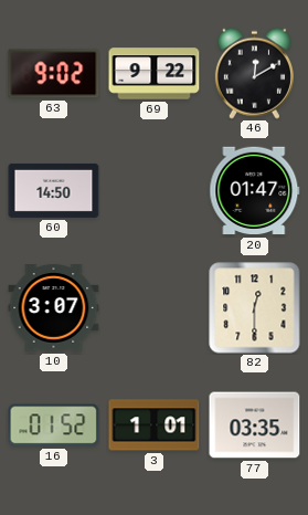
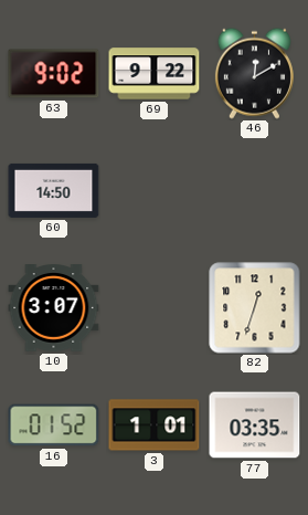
20: 01:47 -> none
82: 12:30 -> 12:33
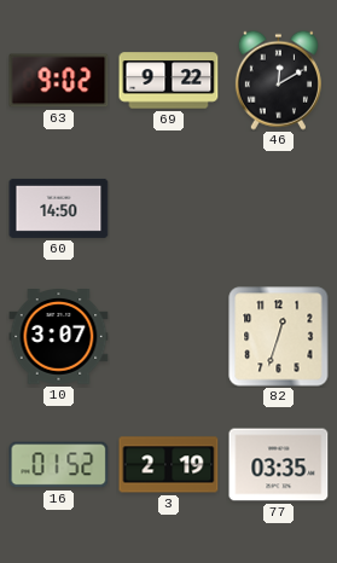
3: 1:01 -> 2:19
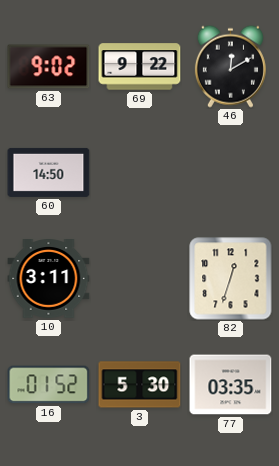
10: 3:07 -> 3:11
3: 2:19 -> 5:30
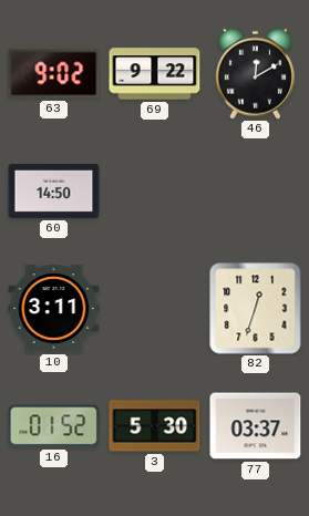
77: 03:35 -> 03:37
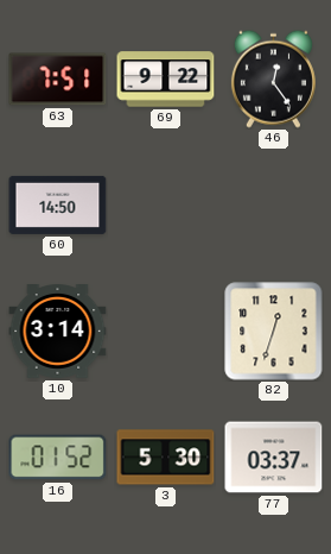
63: 9:02 -> 7:51
46: 12:10 -> 12:24
10: 3:11 -> 3:14
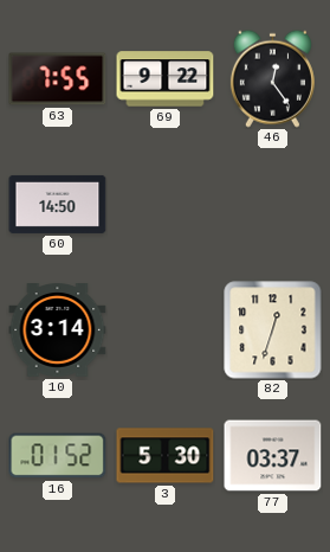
63: 7:51 -> 7:55
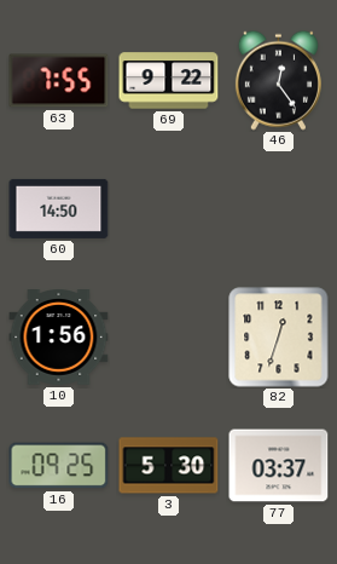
10: 3:14 -> 1:56
16: 01:52 -> 09:25
